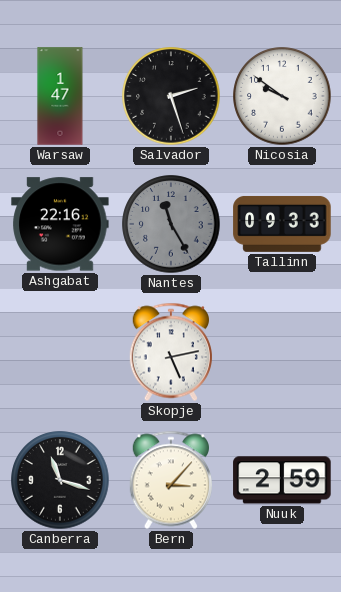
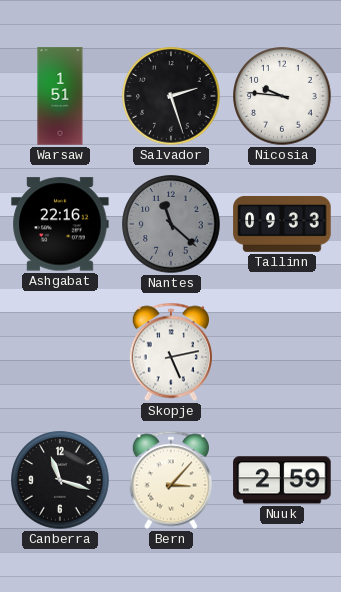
Warsaw: 1:47 -> 1:51
Nicosia: 9:51 -> 9:46
Nantes: 11:25 -> 11:22
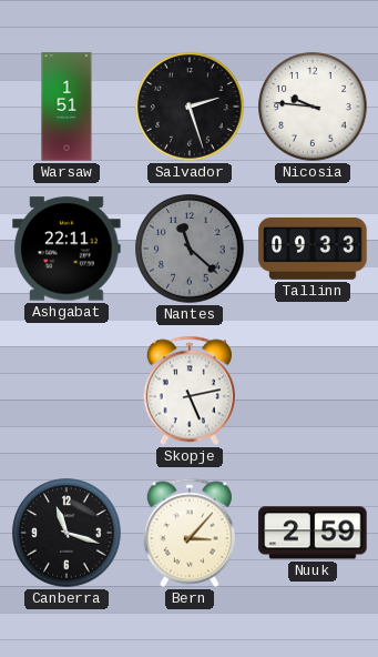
Ashgabat: 22:16 -> 22:11
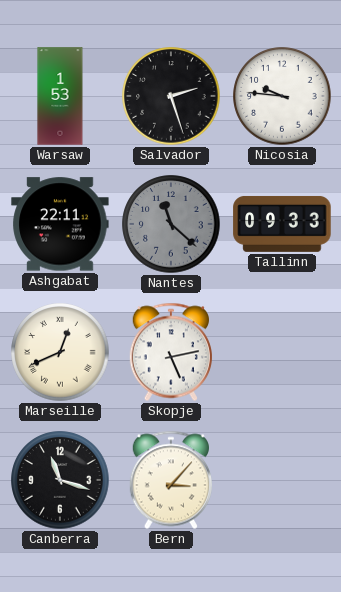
Warsaw: 1:51 -> 1:53
Marseille: none -> 12:41
Nuuk: 2:59 -> none
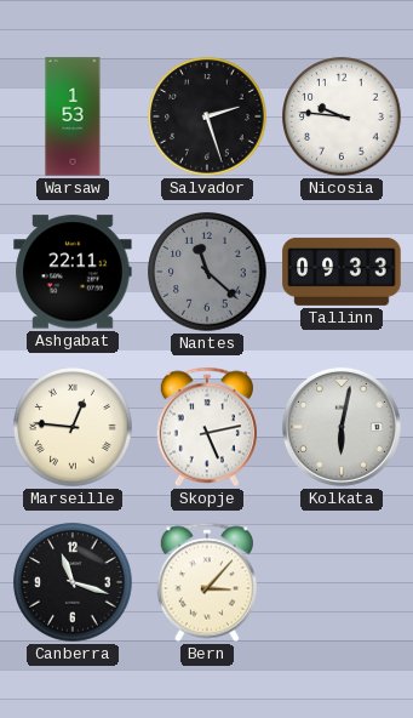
Marseille: 12:41 -> 12:46
Kolkata: none -> 6:02
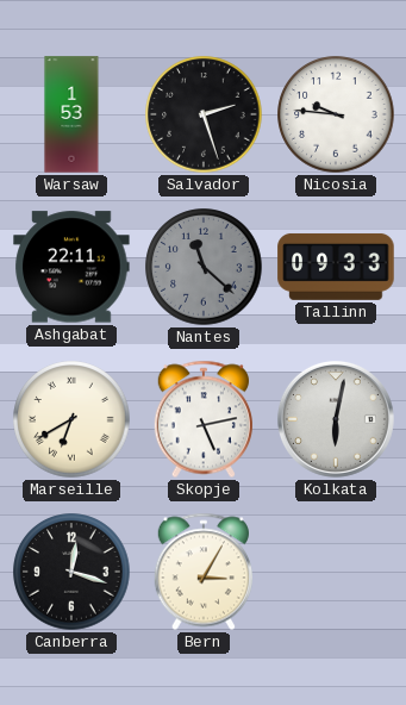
Marseille: 12:46 -> 6:40
Canberra: 11:18 -> 12:18
Bern: 3:07 -> 3:05
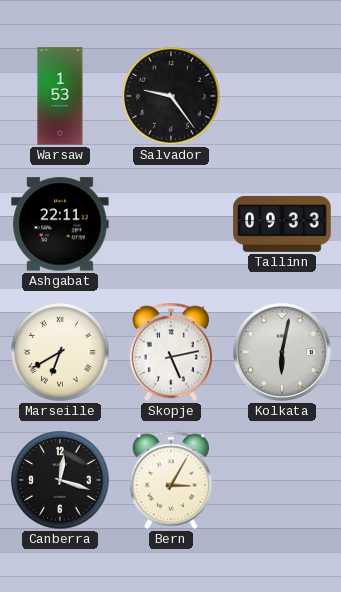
Salvador: 2:27 -> 9:24
Nicosia: 9:46 -> none
Nantes: 11:22 -> none
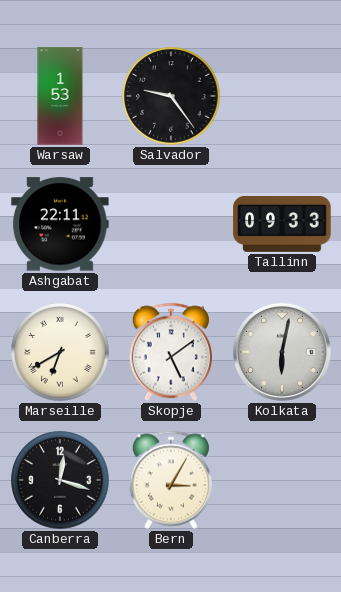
Skopje: 5:13 -> 5:09
